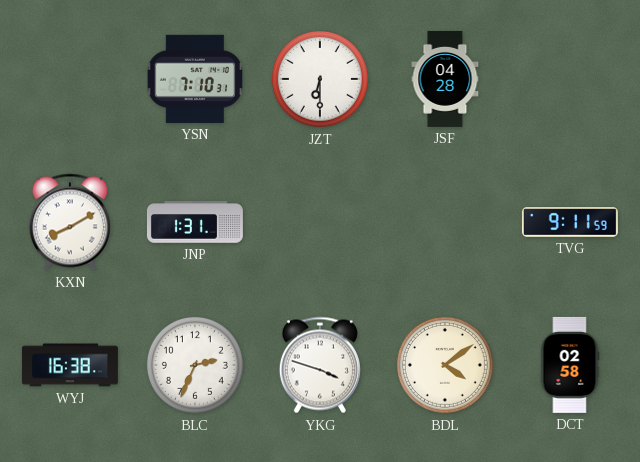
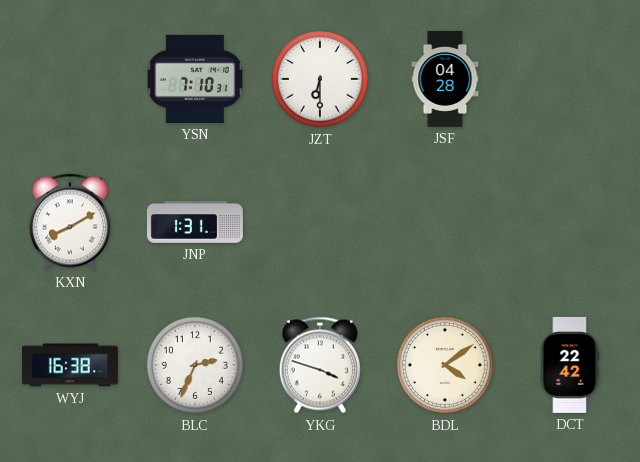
TVG: 9:11 -> none
DCT: 02:58 -> 22:42
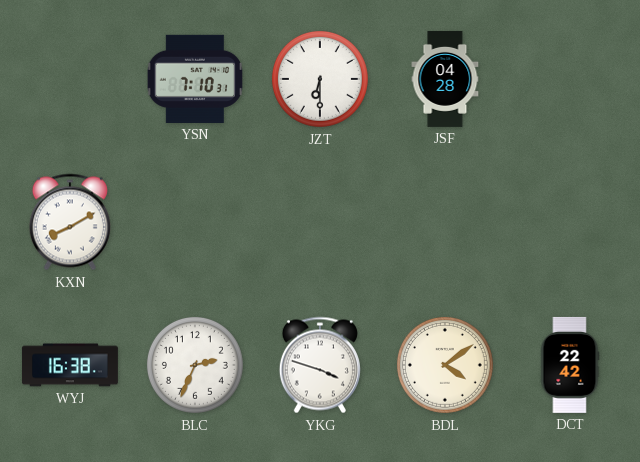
JNP: 1:31 -> none
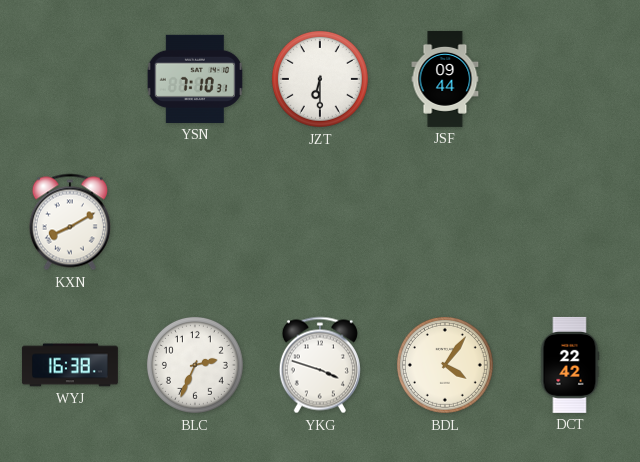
JSF: 04:28 -> 09:44
BDL: 4:09 -> 4:06
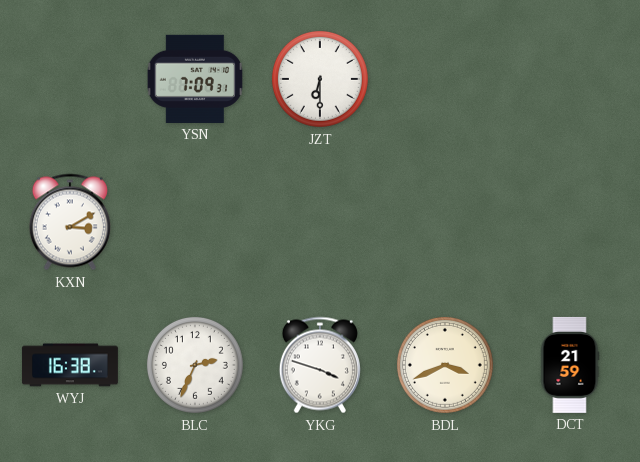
YSN: 7:10 -> 7:09
JSF: 09:44 -> none
KXN: 8:10 -> 3:10
BDL: 4:06 -> 3:41
DCT: 22:42 -> 21:59
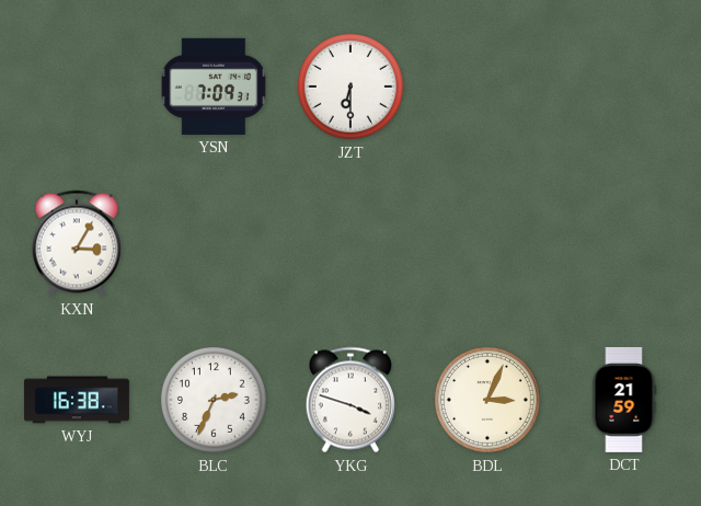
KXN: 3:10 -> 3:05
BDL: 3:41 -> 3:04
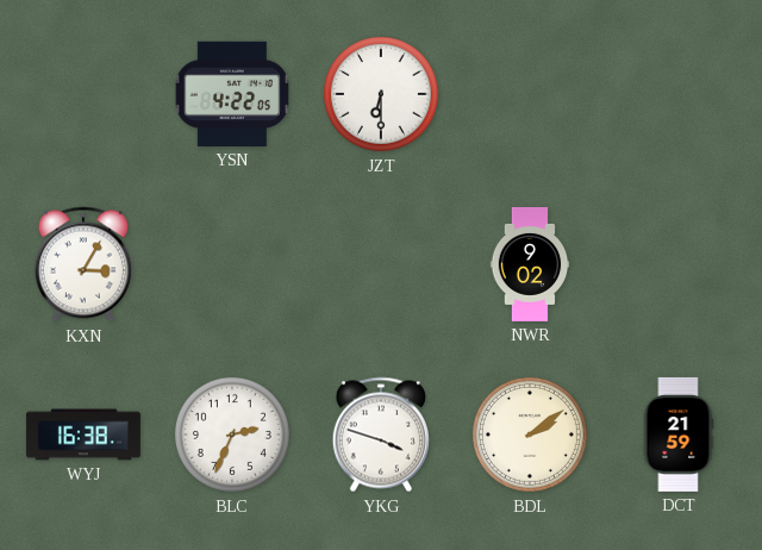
YSN: 7:09 -> 4:22
NWR: none -> 9:02
BDL: 3:04 -> 2:09
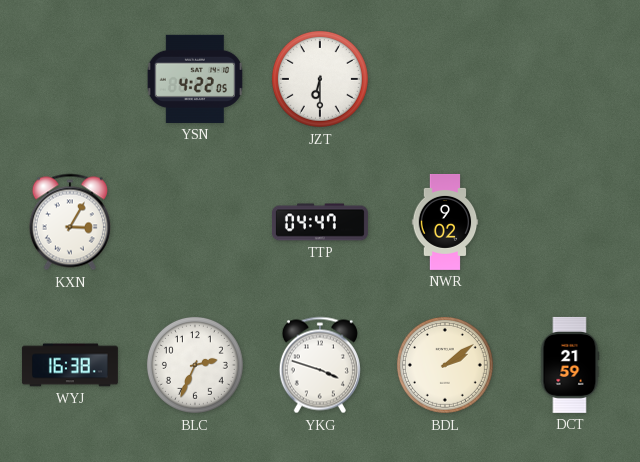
TTP: none -> 04:47
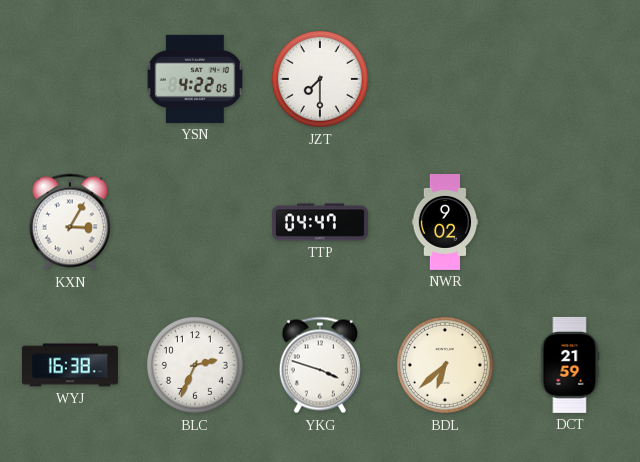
JZT: 6:30 -> 7:30
BDL: 2:09 -> 6:38
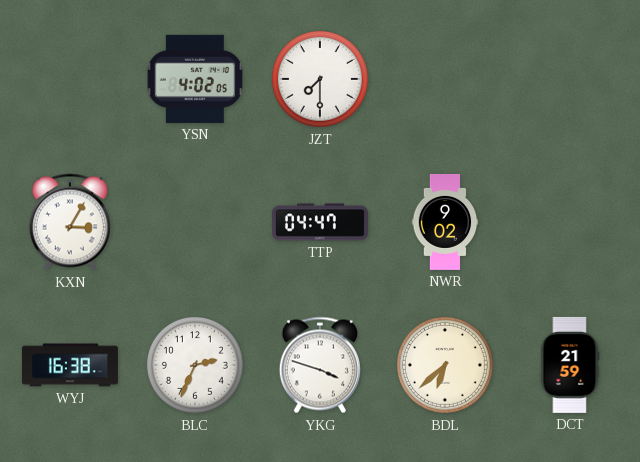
YSN: 4:22 -> 4:02
